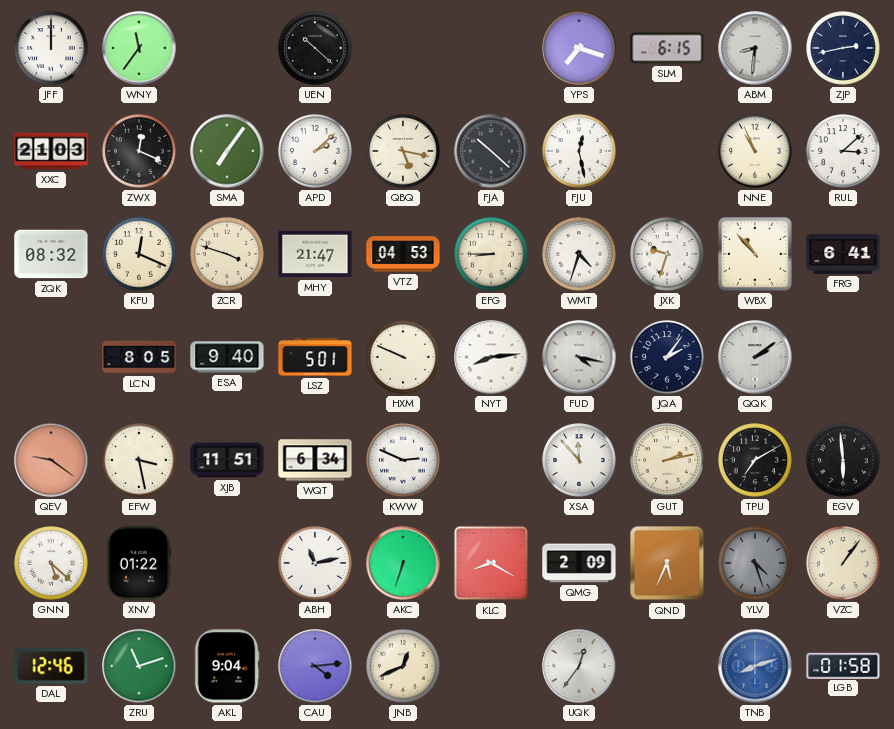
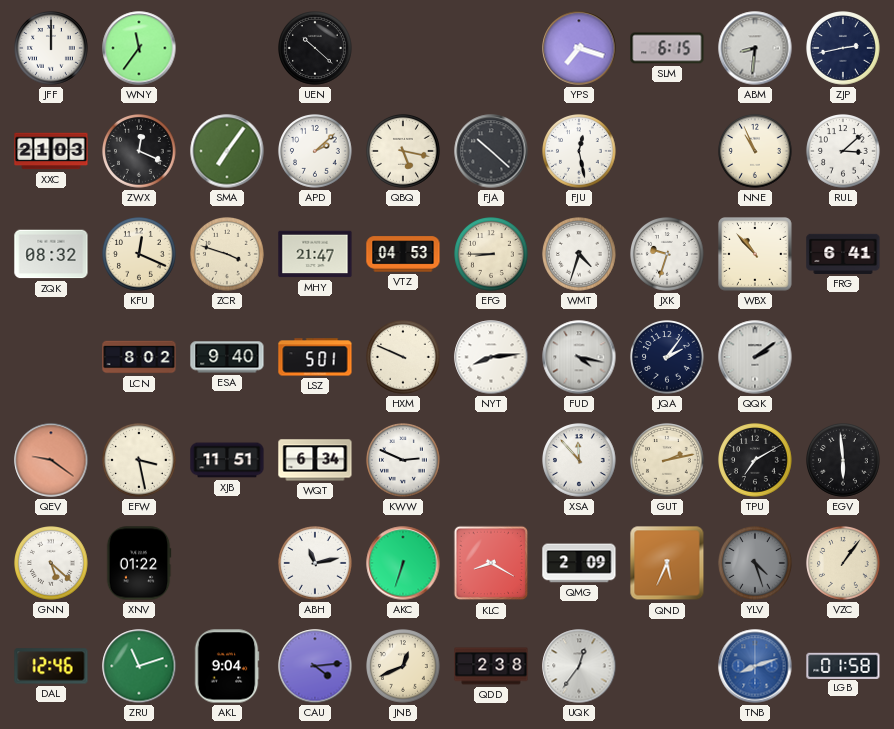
LCN: 8:05 -> 8:02
QDD: none -> 2:38
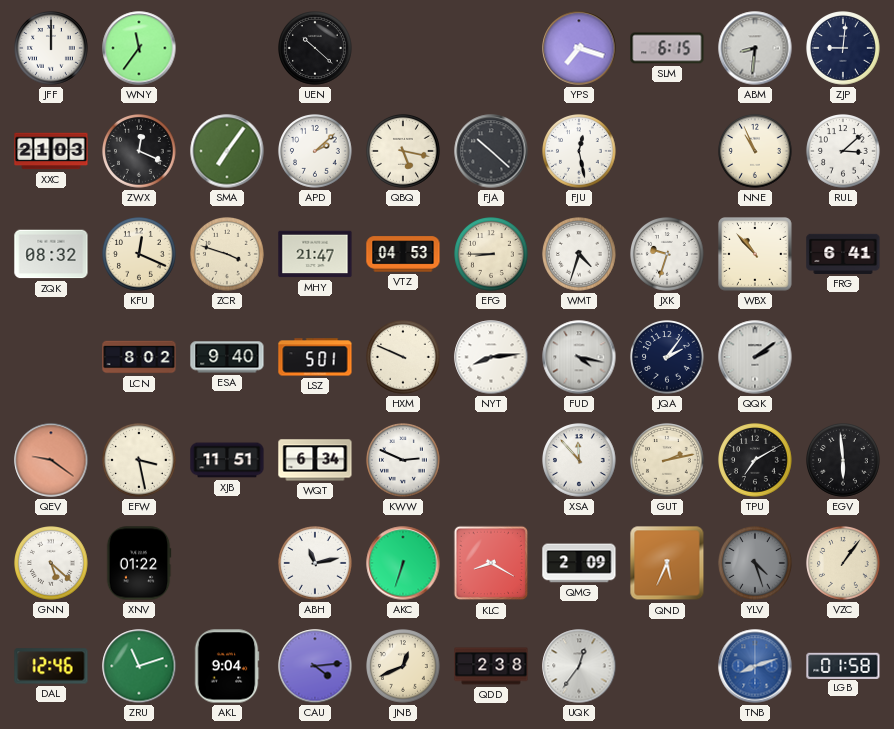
ZJP: 2:43 -> 9:01
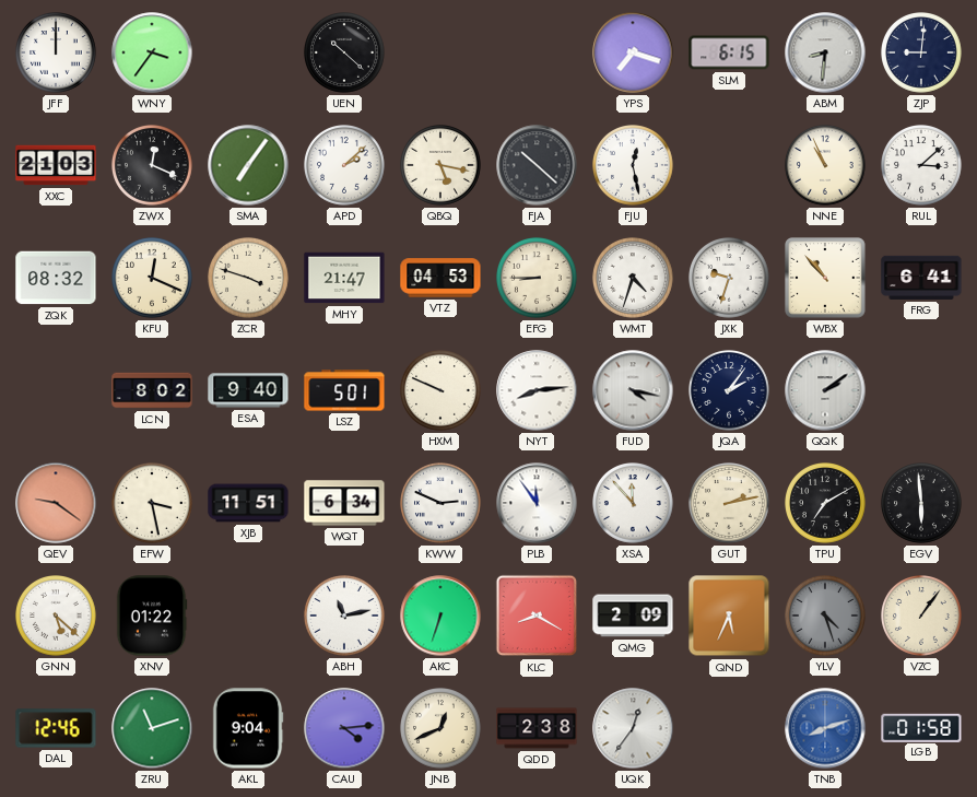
WNY: 11:36 -> 3:36
PLB: none -> 11:54
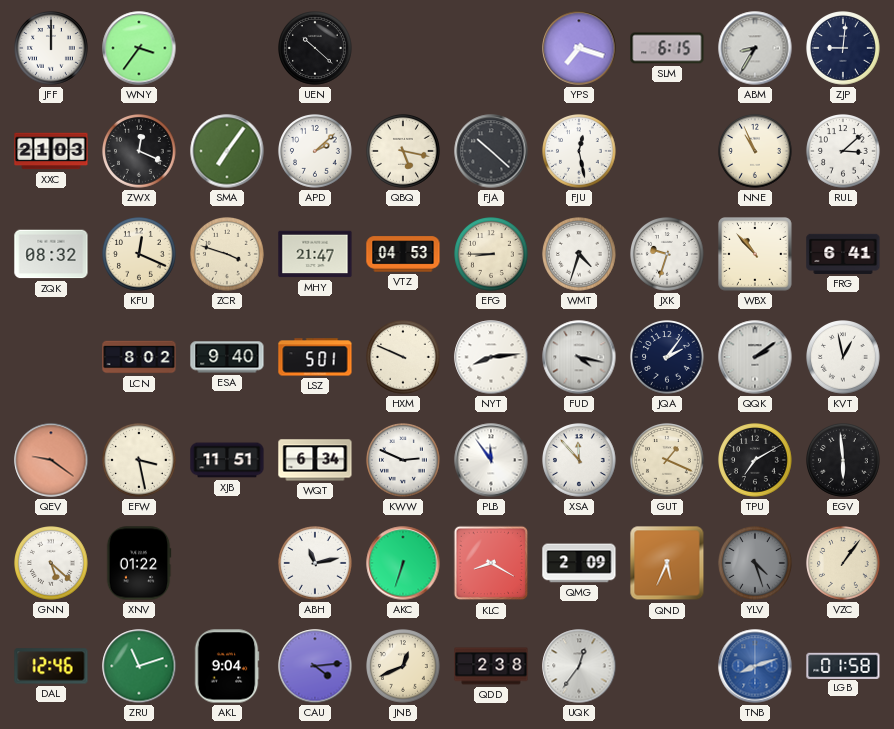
ABM: 8:31 -> 8:35
KVT: none -> 12:58
GUT: 2:13 -> 1:19
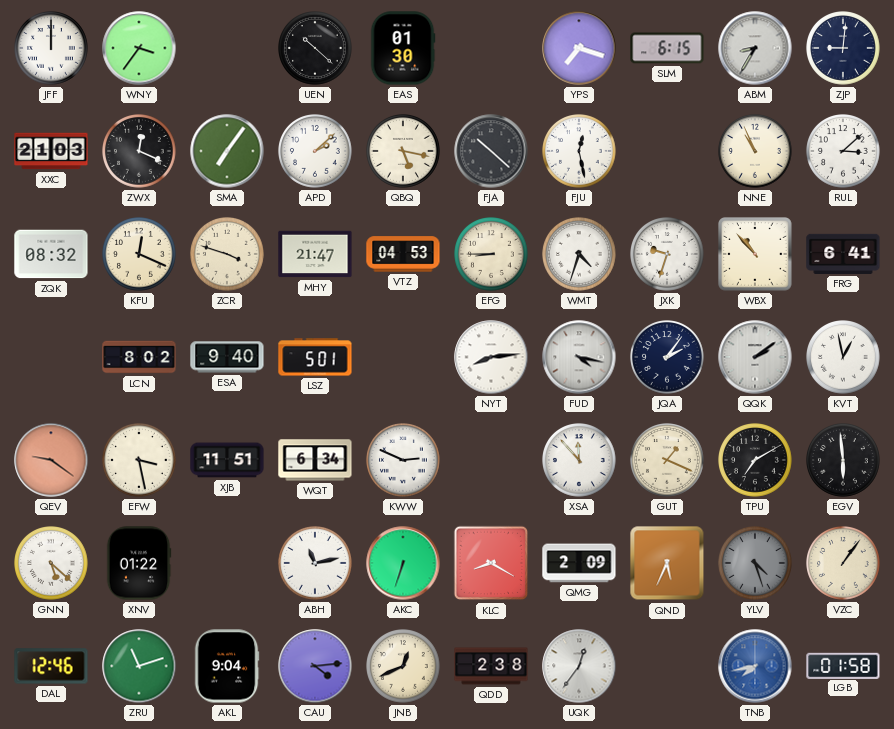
EAS: none -> 01:30
HXM: 9:49 -> none
PLB: 11:54 -> none
TNB: 8:12 -> 7:43
